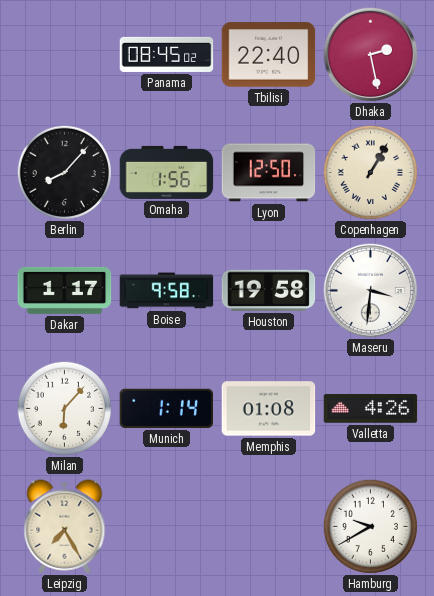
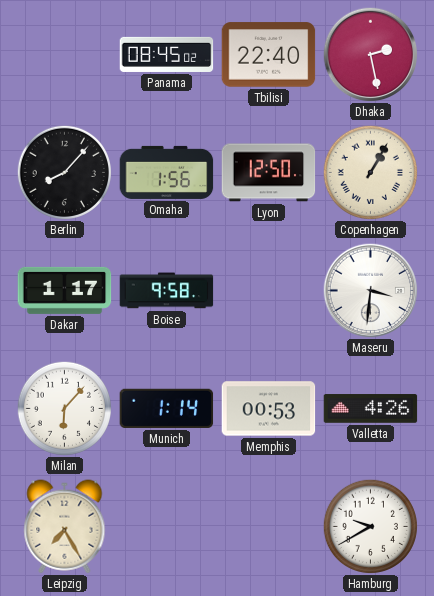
Houston: 19:58 -> none
Memphis: 01:08 -> 00:53
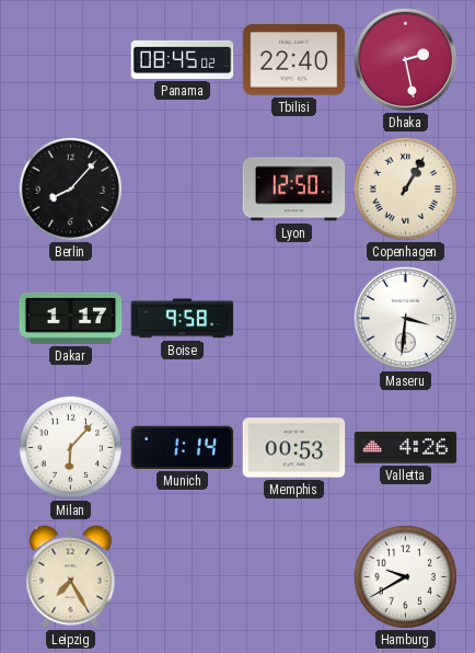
Omaha: 1:56 -> none
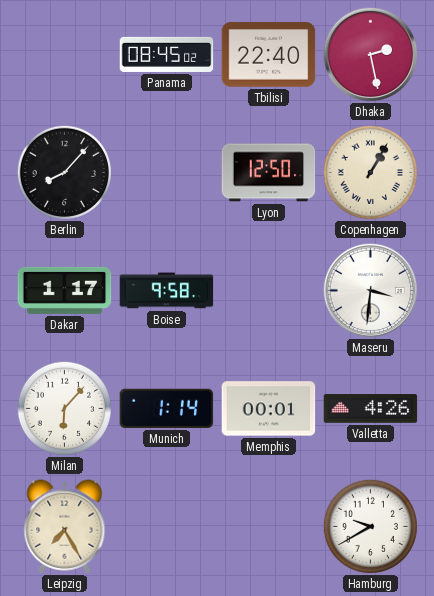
Memphis: 00:53 -> 00:01
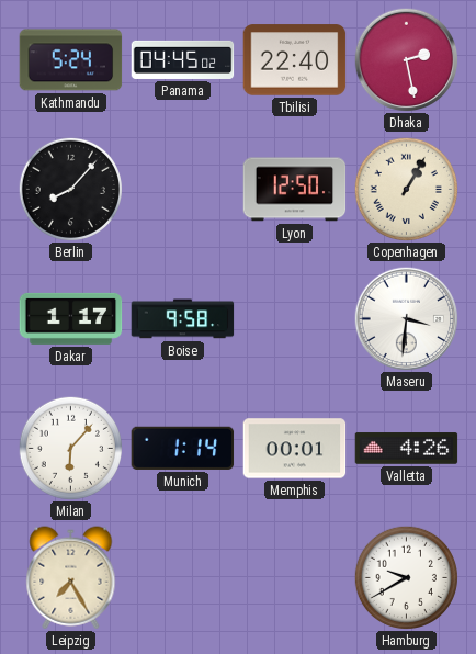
Kathmandu: none -> 5:24
Panama: 08:45 -> 04:45
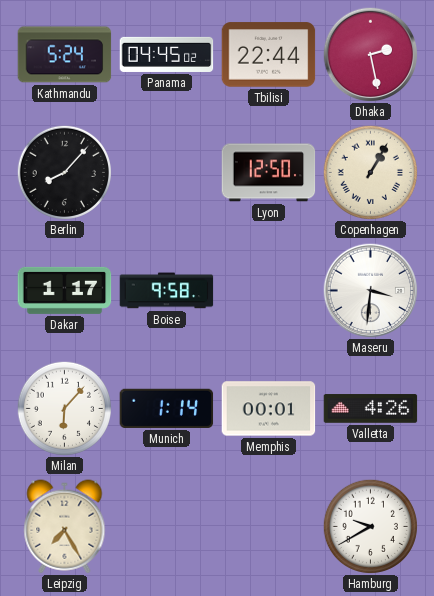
Tbilisi: 22:40 -> 22:44
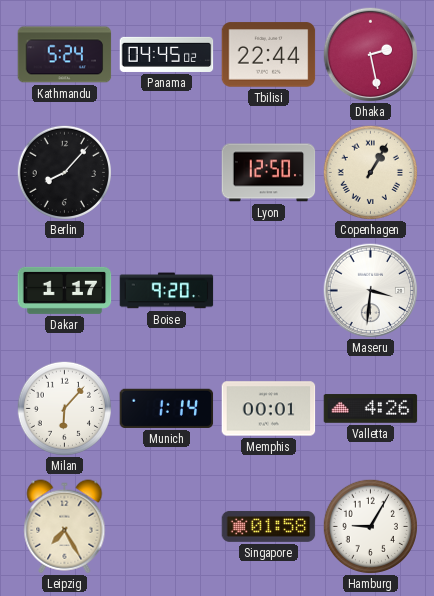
Boise: 9:58 -> 9:20
Singapore: none -> 01:58
Hamburg: 9:40 -> 9:05
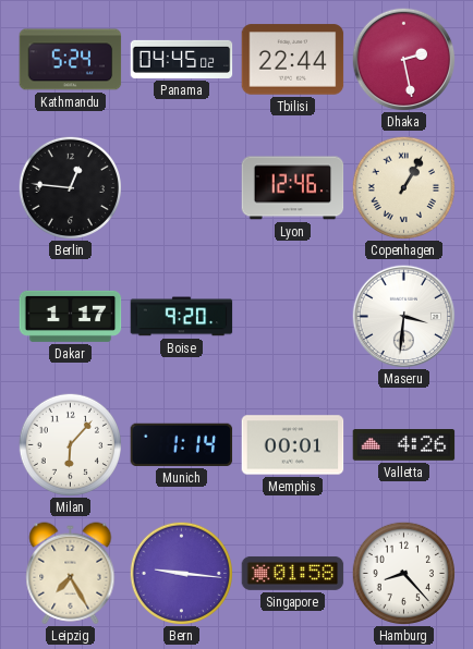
Berlin: 8:07 -> 12:46
Lyon: 12:50 -> 12:46
Bern: none -> 9:16
Hamburg: 9:05 -> 8:23
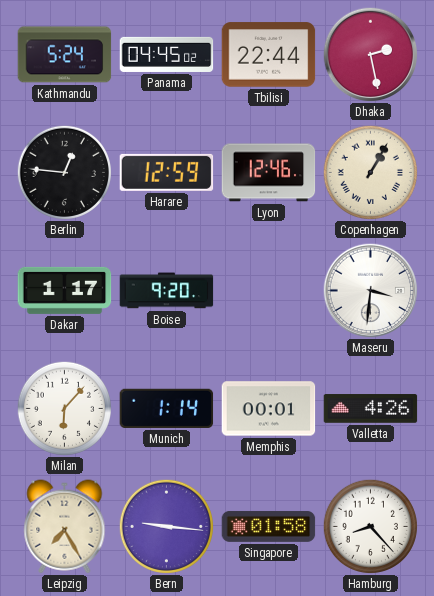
Harare: none -> 12:59
